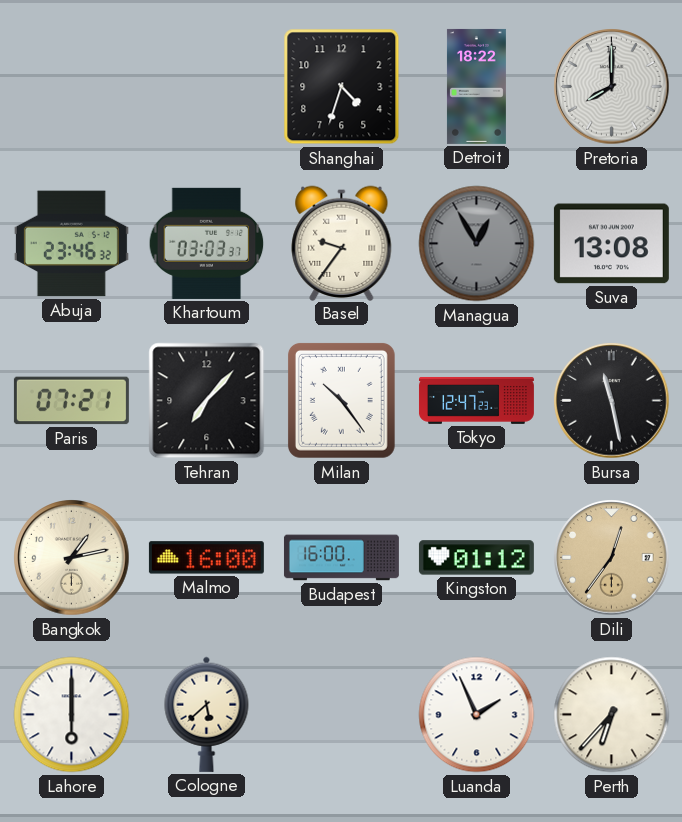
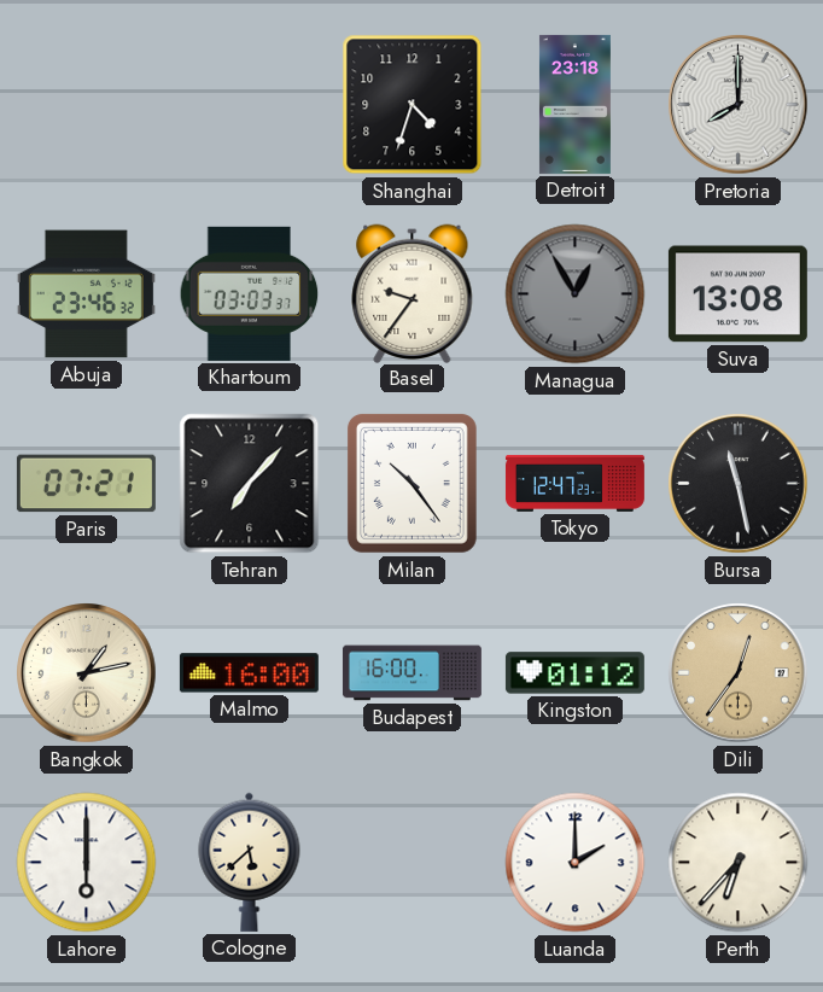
Detroit: 18:22 -> 23:18
Luanda: 1:56 -> 2:00
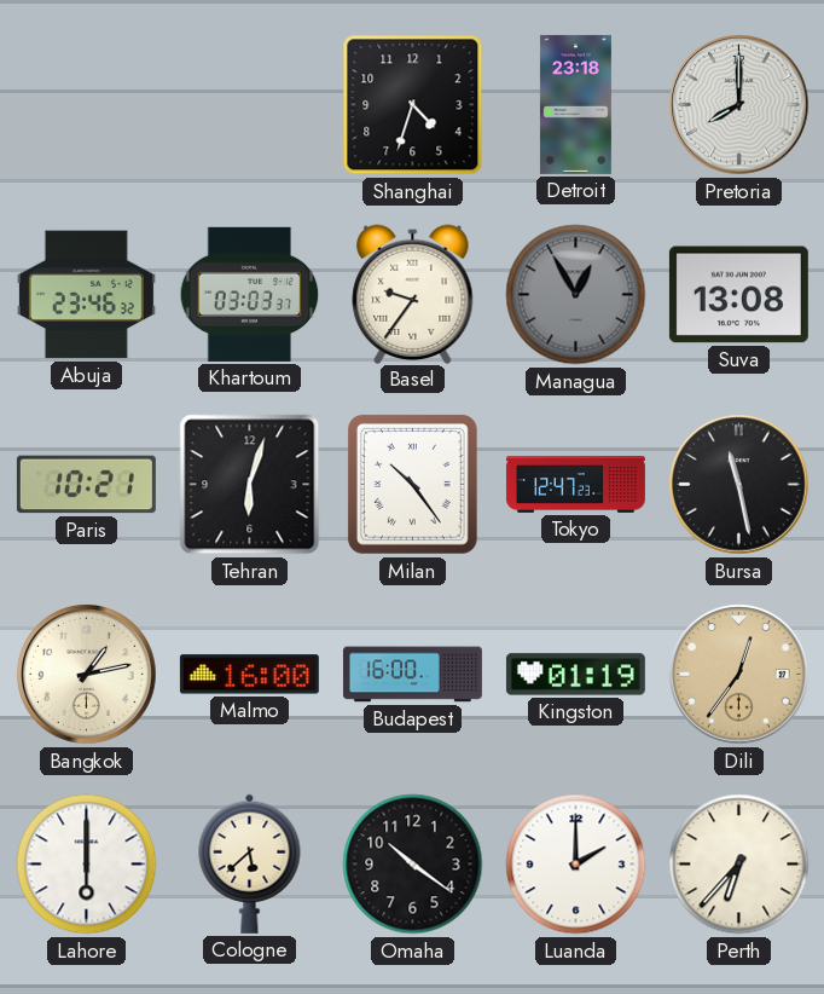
Paris: 07:21 -> 10:21
Tehran: 7:07 -> 6:03
Kingston: 01:12 -> 01:19
Omaha: none -> 10:21
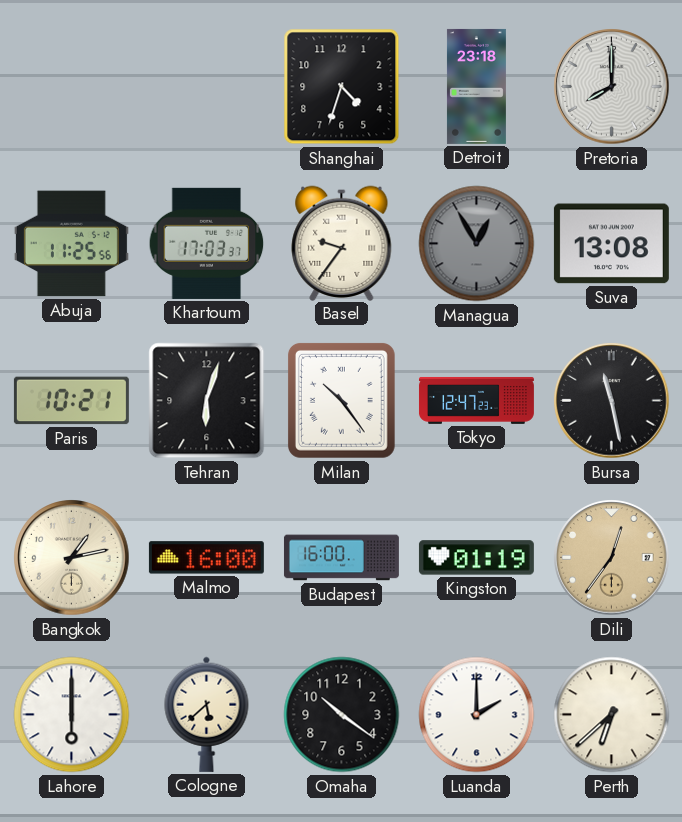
Abuja: 23:46 -> 11:25
Khartoum: 03:03 -> 17:03
Perth: 6:37 -> 6:38
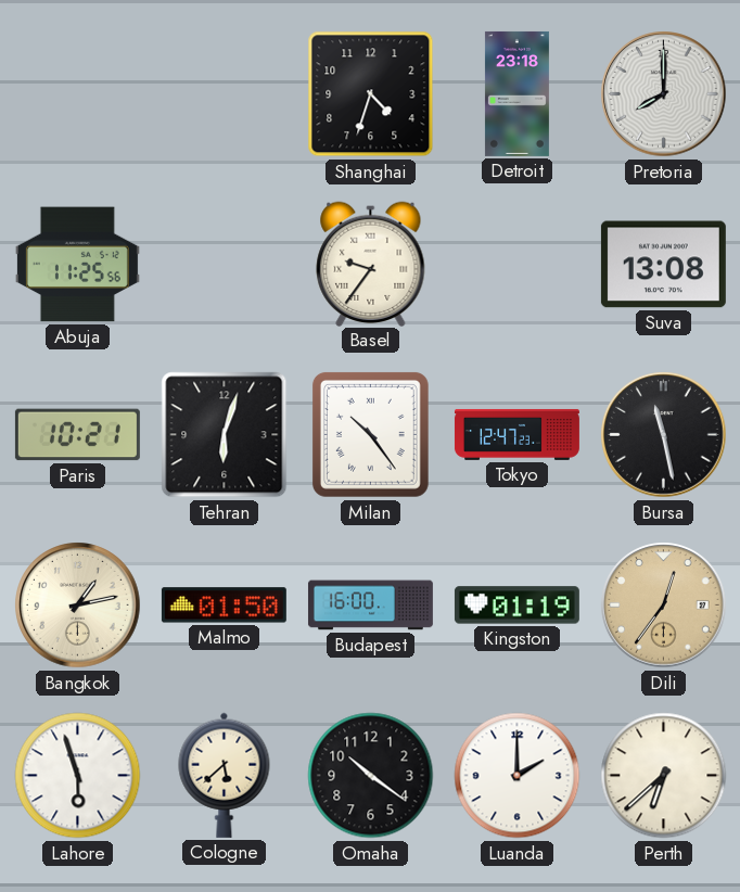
Khartoum: 17:03 -> none
Managua: 12:55 -> none
Malmo: 16:00 -> 01:50
Lahore: 6:00 -> 5:57
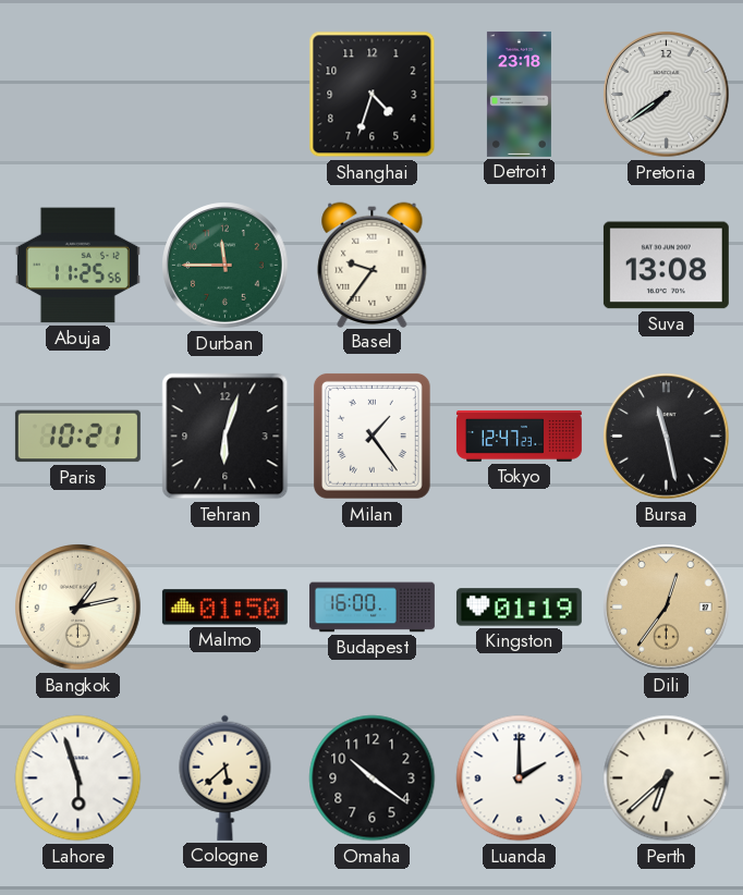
Pretoria: 8:00 -> 7:39
Durban: none -> 11:45
Milan: 10:24 -> 1:24
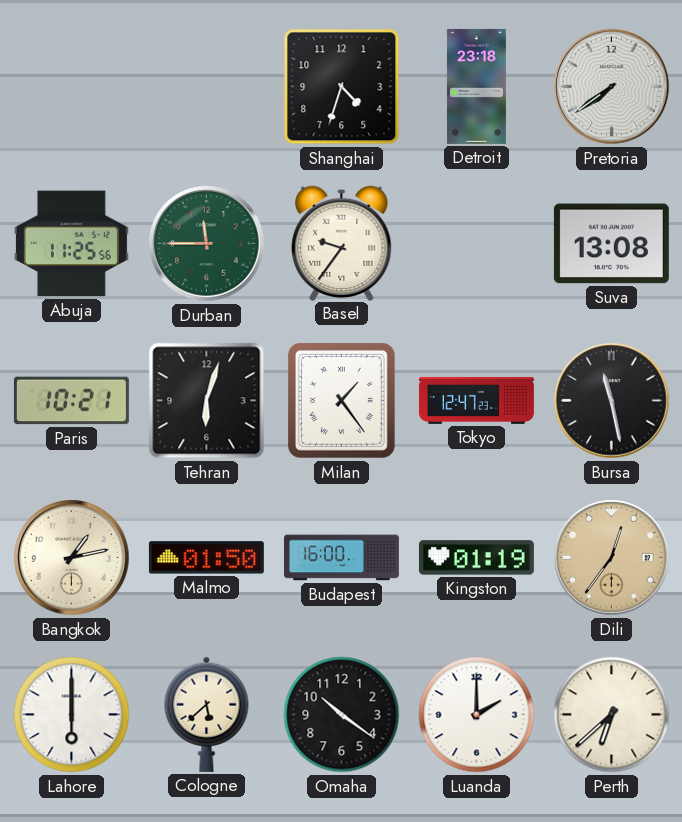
Lahore: 5:57 -> 6:00
